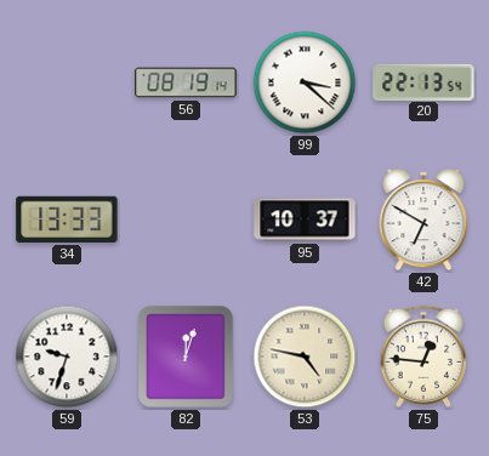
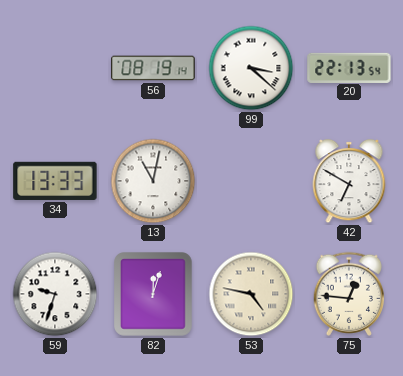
13: none -> 11:02
95: 10:37 -> none
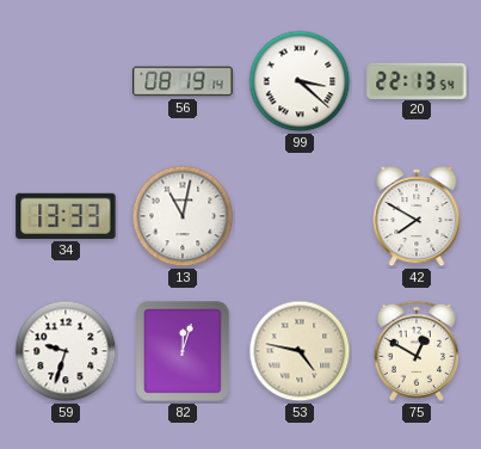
42: 6:50 -> 7:50
75: 12:46 -> 12:50
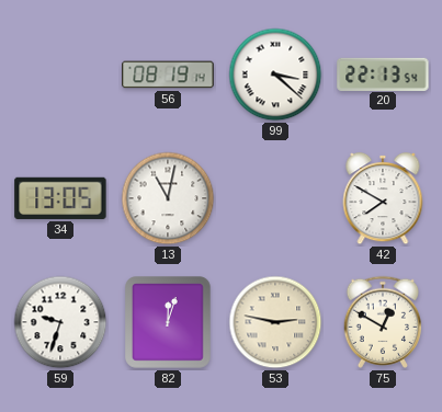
34: 13:33 -> 13:05
53: 4:47 -> 2:47
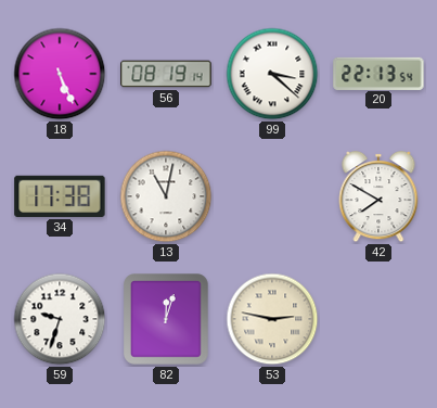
18: none -> 5:26
34: 13:05 -> 17:38
75: 12:50 -> none
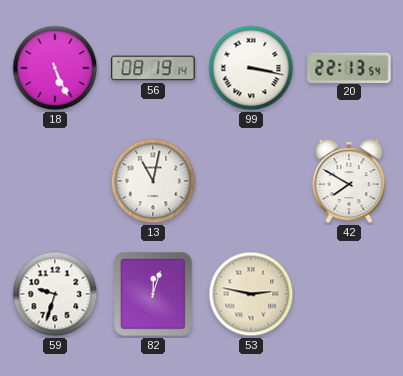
99: 3:22 -> 3:17
34: 17:38 -> none
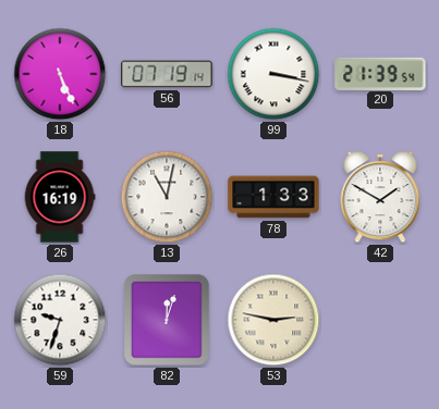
56: 08:19 -> 07:19
20: 22:13 -> 21:39
26: none -> 16:19
78: none -> 1:33
42: 7:50 -> 1:50
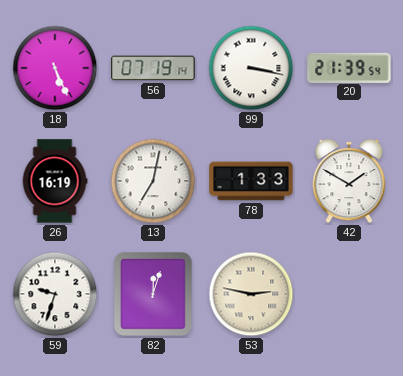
13: 11:02 -> 7:02
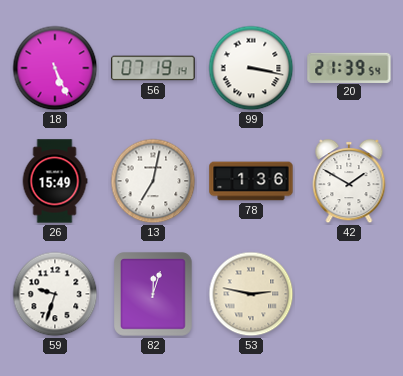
26: 16:19 -> 15:49
78: 1:33 -> 1:36
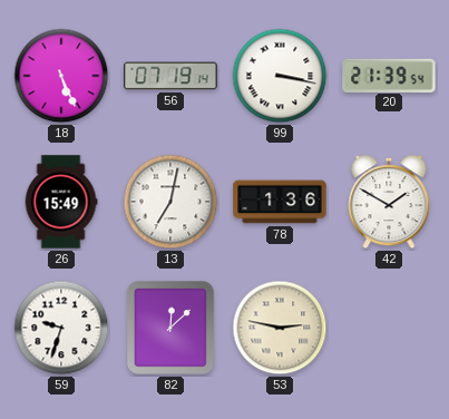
82: 12:03 -> 12:08
